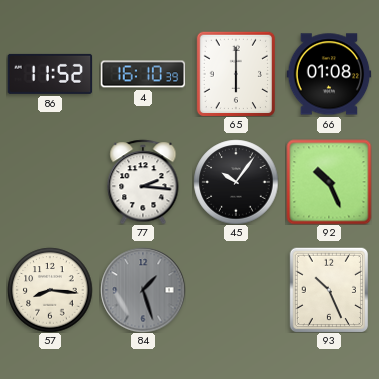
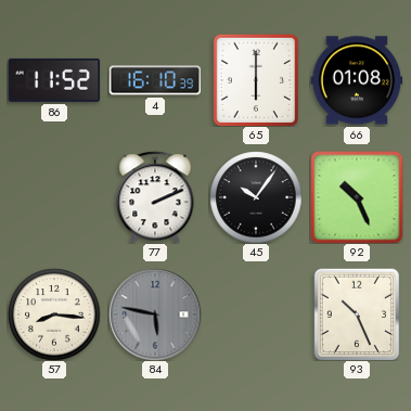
77: 2:16 -> 2:11
84: 1:27 -> 5:47
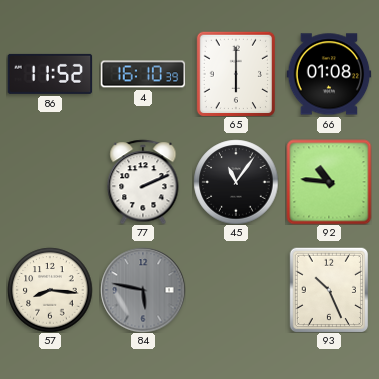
45: 10:06 -> 11:06
92: 10:26 -> 10:46
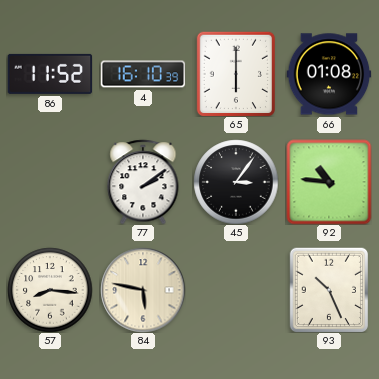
77: 2:11 -> 2:09
45: 11:06 -> 3:06
84 dial: grey -> cream
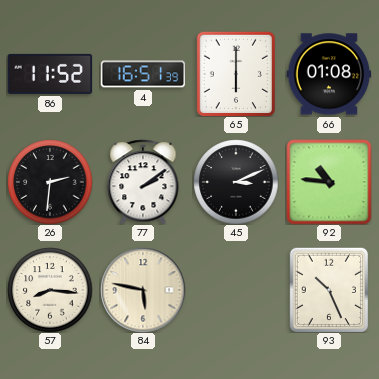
4: 16:10 -> 16:51
26: none -> 2:31
45: 3:06 -> 3:11
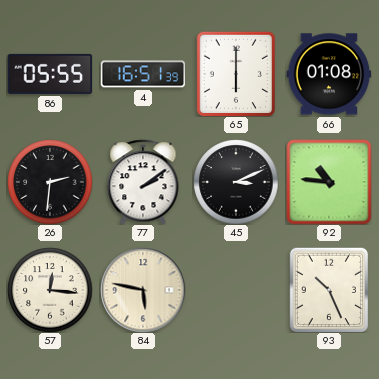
86: 11:52 -> 05:55
57: 8:16 -> 12:16
